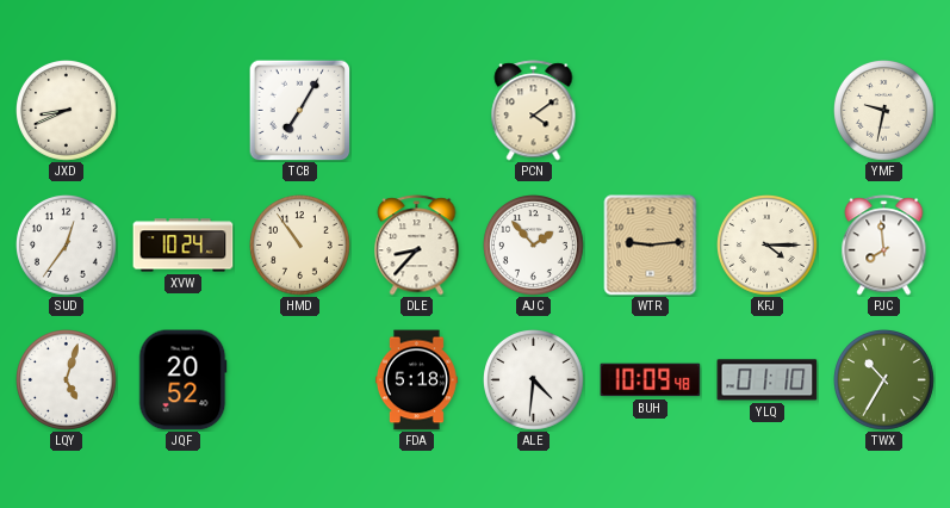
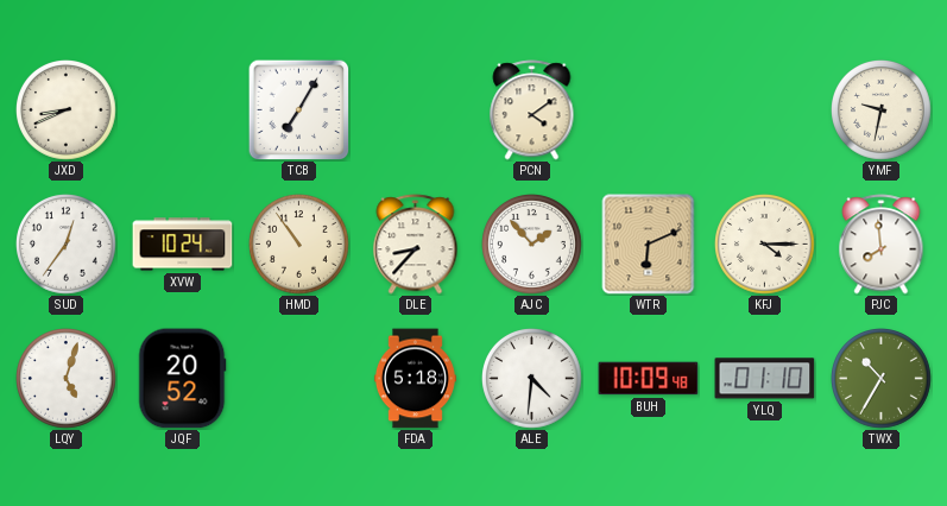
WTR: 9:14 -> 6:11
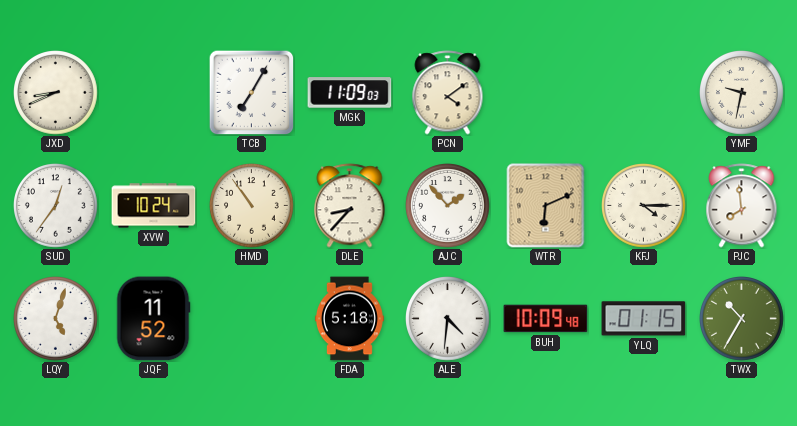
MGK: none -> 11:09
JQF: 20:52 -> 11:52
YLQ: 01:10 -> 01:15
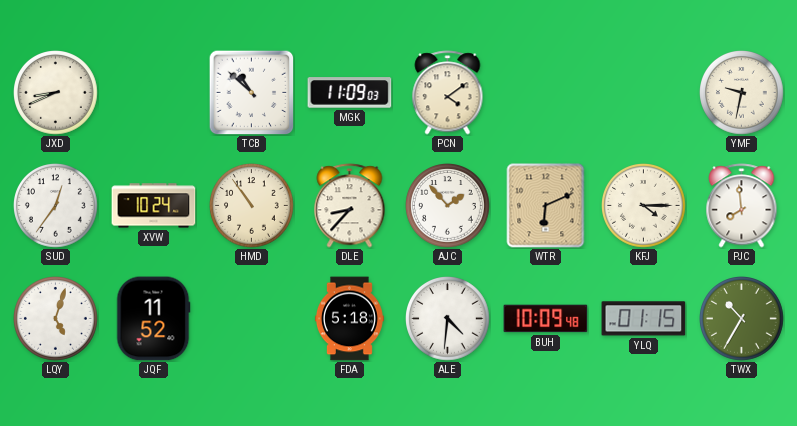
TCB: 7:05 -> 10:52
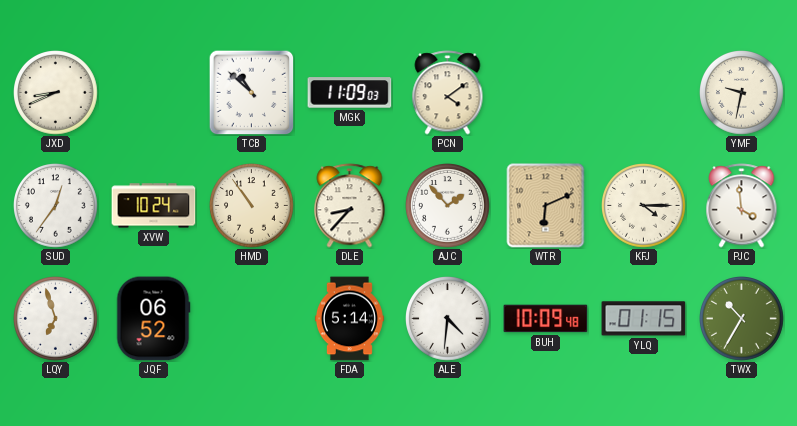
PJC: 7:59 -> 3:59
LQY: 5:03 -> 6:57
JQF: 11:52 -> 06:52
FDA: 5:18 -> 5:14
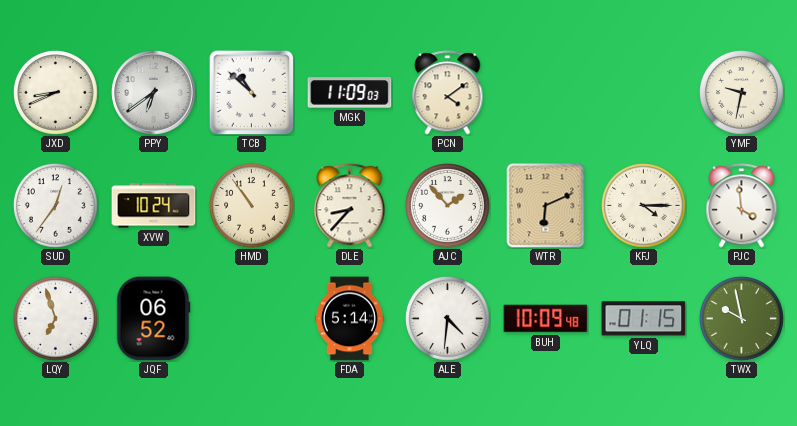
PPY: none -> 6:39
TWX: 10:35 -> 9:58
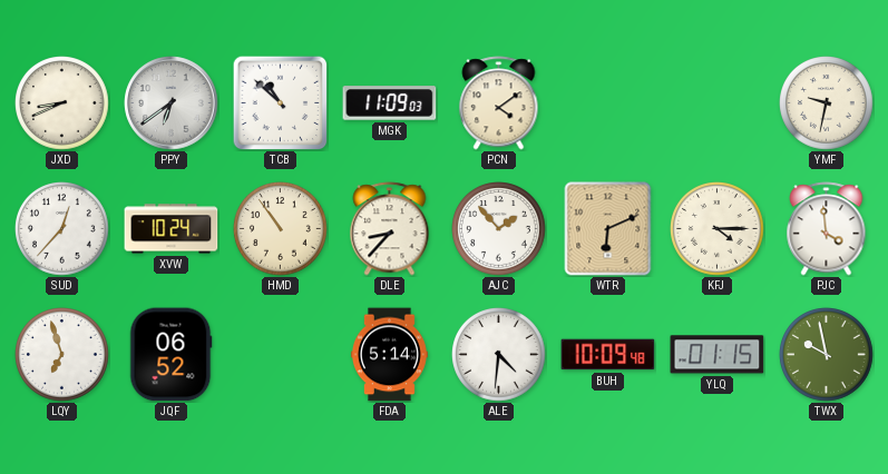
SUD: 12:36 -> 12:37
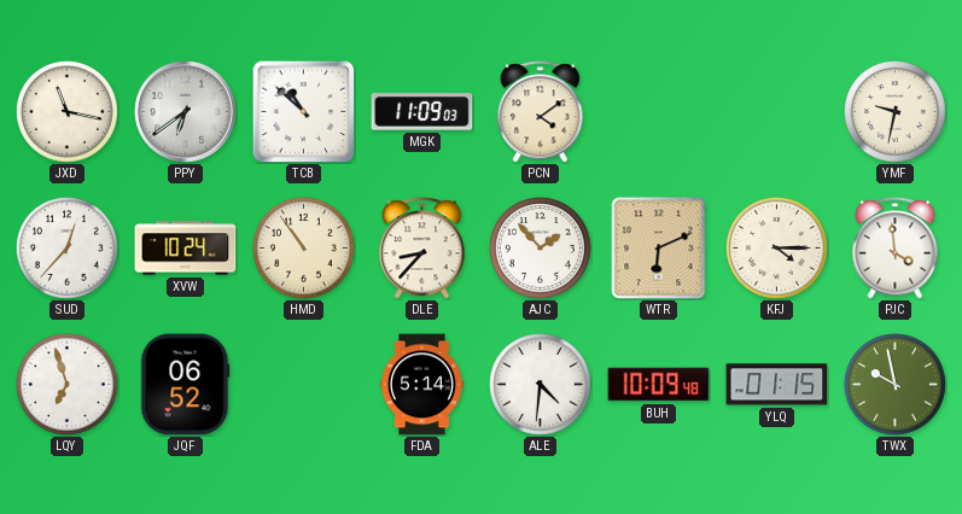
JXD: 8:41 -> 11:17
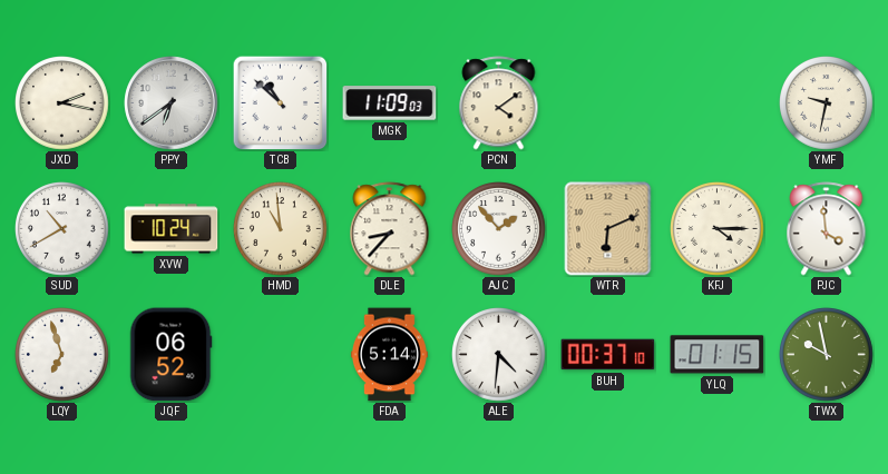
JXD: 11:17 -> 2:17
SUD: 12:37 -> 10:40
HMD: 10:54 -> 10:59
BUH: 10:09 -> 00:37
